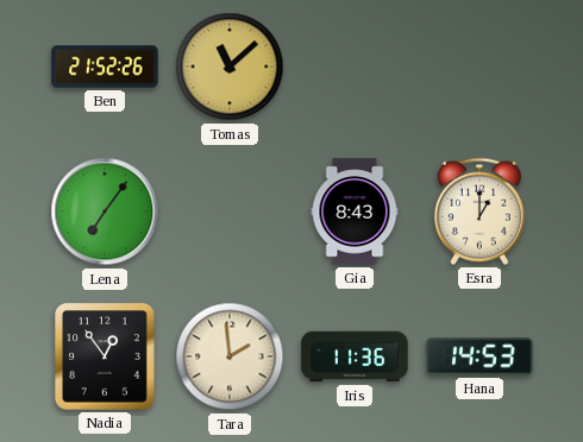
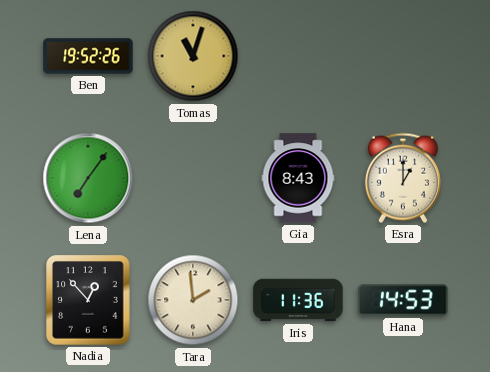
Ben: 21:52 -> 19:52
Tomas: 11:08 -> 11:03
Nadia: 12:54 -> 12:53
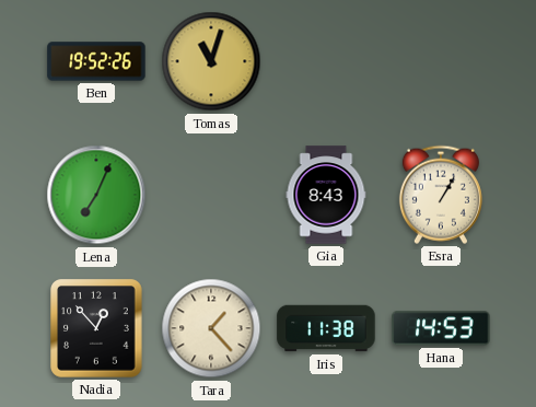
Lena: 7:06 -> 7:04
Esra: 1:00 -> 1:05
Tara: 1:59 -> 1:23
Iris: 11:36 -> 11:38
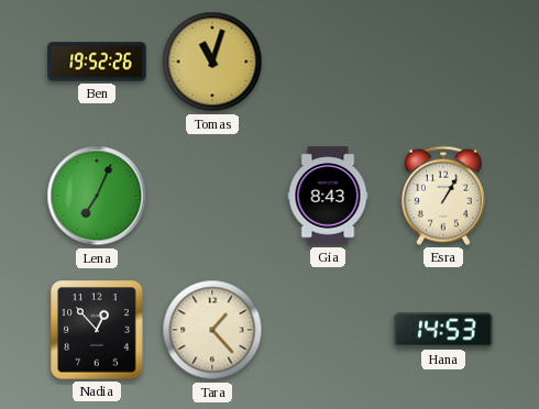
Iris: 11:38 -> none
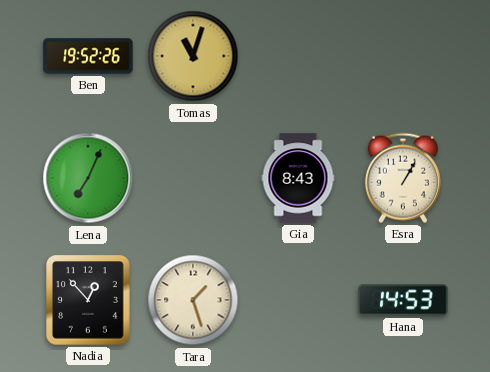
Tara: 1:23 -> 1:27
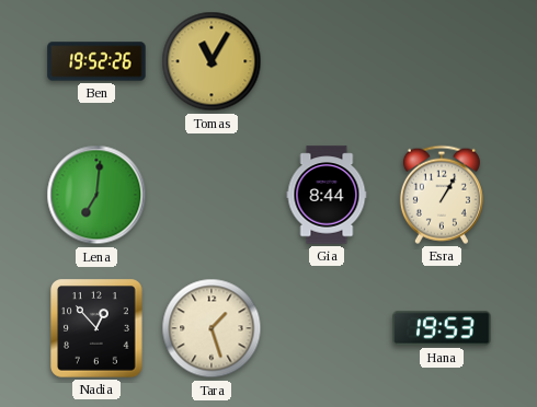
Tomas: 11:03 -> 11:05
Lena: 7:04 -> 7:01
Gia: 8:43 -> 8:44
Hana: 14:53 -> 19:53
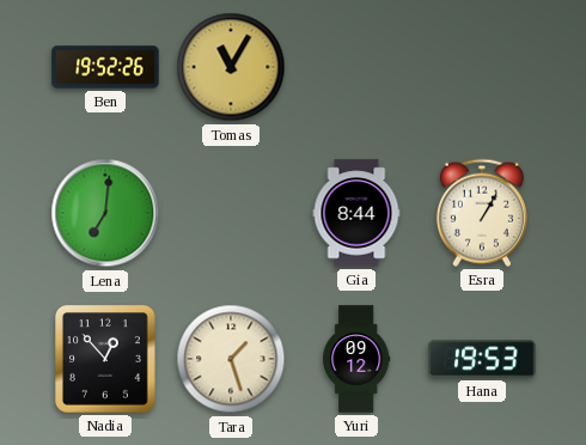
Yuri: none -> 09:12
